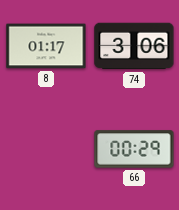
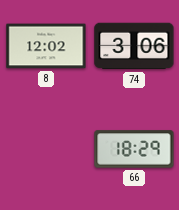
8: 01:17 -> 12:02
66: 00:29 -> 18:29
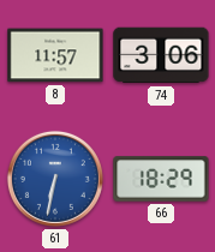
8: 12:02 -> 11:57
61: none -> 6:32
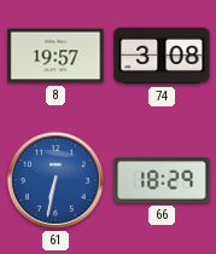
8: 11:57 -> 19:57
74: 3:06 -> 3:08
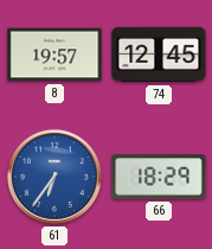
74: 3:08 -> 12:45
61: 6:32 -> 6:36
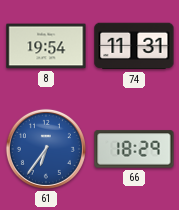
8: 19:57 -> 19:54
74: 12:45 -> 11:31
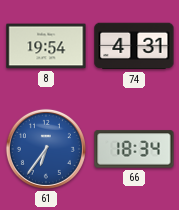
74: 11:31 -> 4:31
66: 18:29 -> 18:34
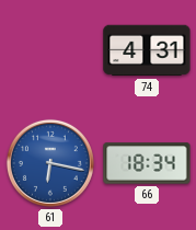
8: 19:54 -> none
61: 6:36 -> 6:17
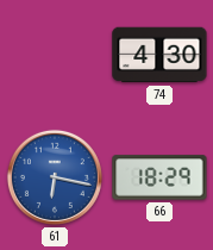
74: 4:31 -> 4:30
66: 18:34 -> 18:29
